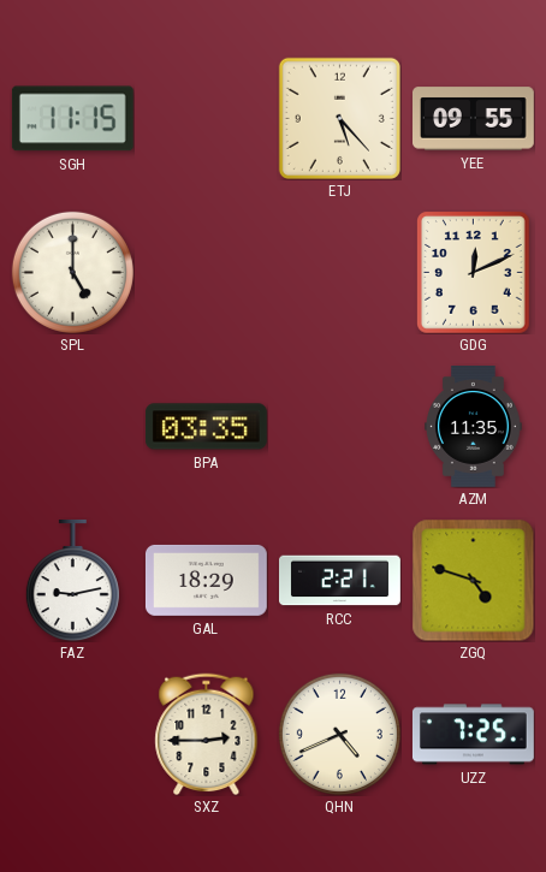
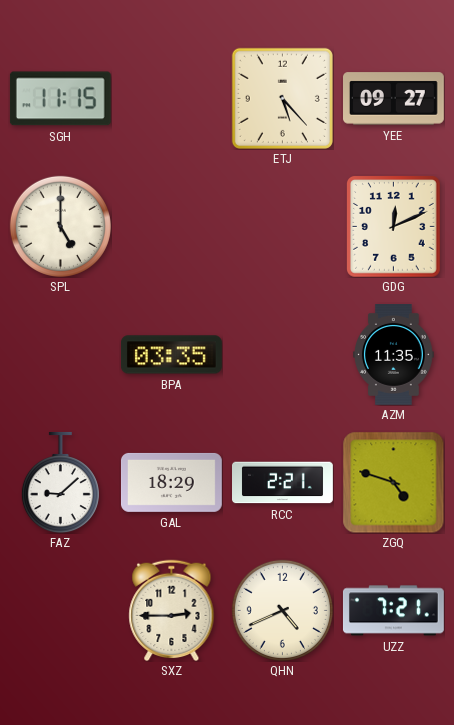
YEE: 09:55 -> 09:27
FAZ: 9:13 -> 9:08
UZZ: 7:25 -> 7:21
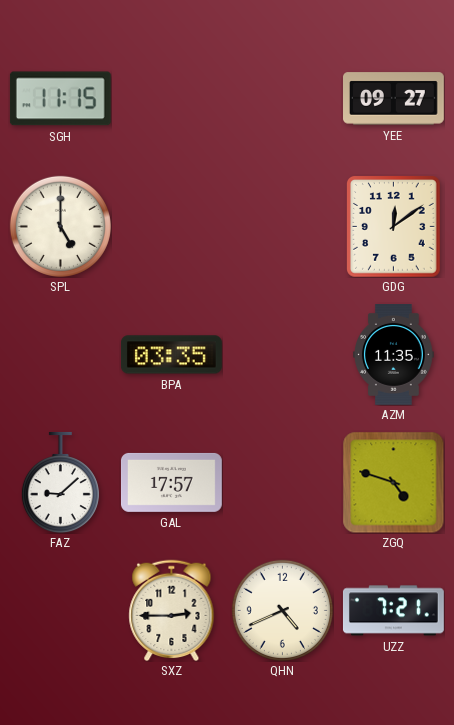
ETJ: 5:23 -> none
GDG: 12:11 -> 12:09
GAL: 18:29 -> 17:57
RCC: 2:21 -> none
